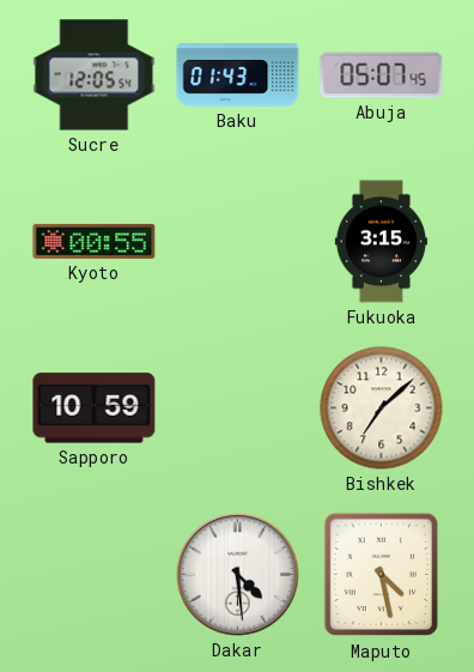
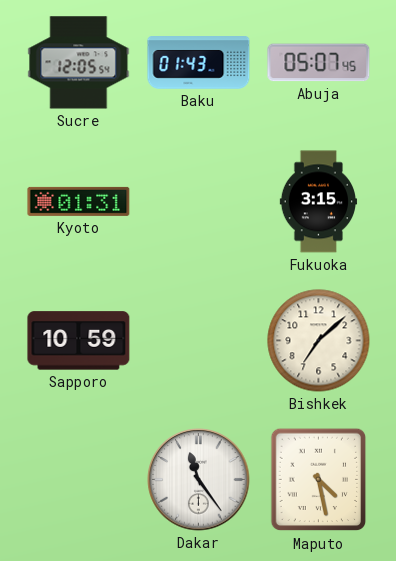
Kyoto: 00:55 -> 01:31
Dakar: 4:29 -> 11:24
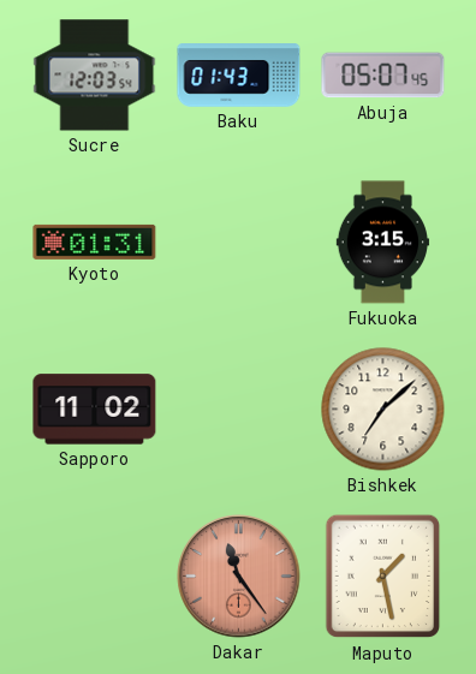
Sucre: 12:05 -> 12:03
Sapporo: 10:59 -> 11:02
Dakar dial: white -> salmon
Maputo: 4:28 -> 1:28
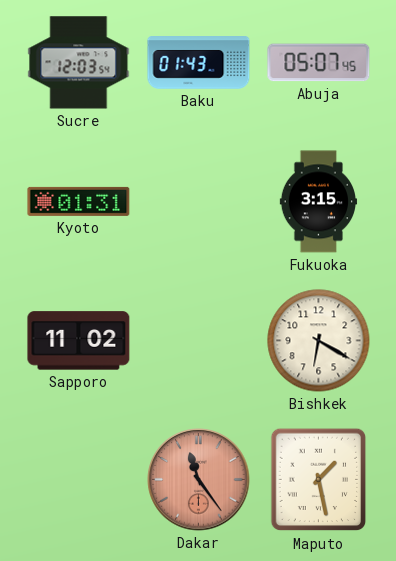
Bishkek: 7:08 -> 6:20
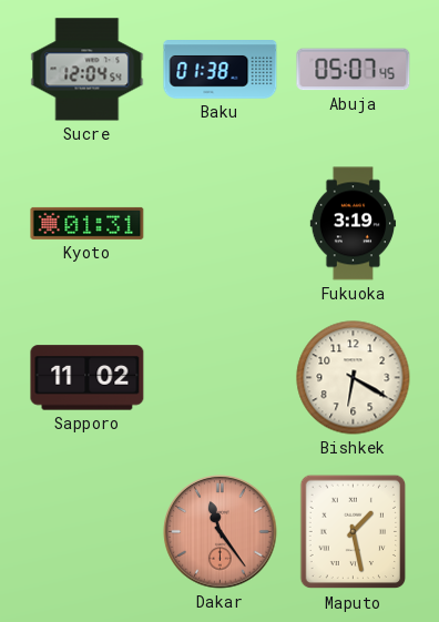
Sucre: 12:03 -> 12:04
Baku: 01:43 -> 01:38
Fukuoka: 3:15 -> 3:19
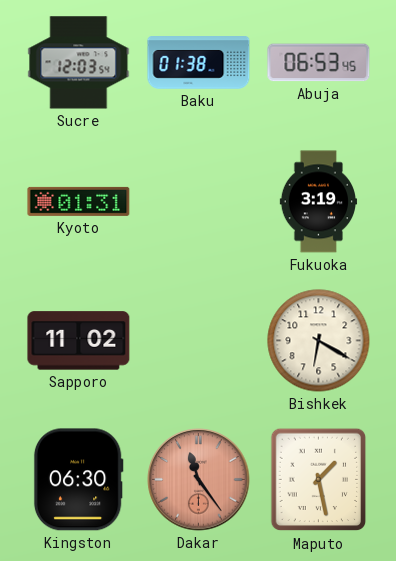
Sucre: 12:04 -> 12:03
Abuja: 05:07 -> 06:53
Kingston: none -> 06:30
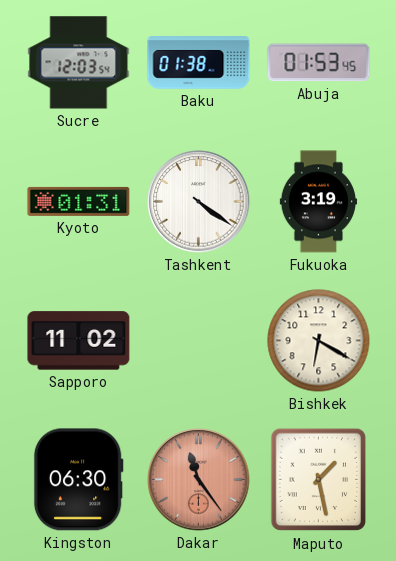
Abuja: 06:53 -> 01:53
Tashkent: none -> 4:21
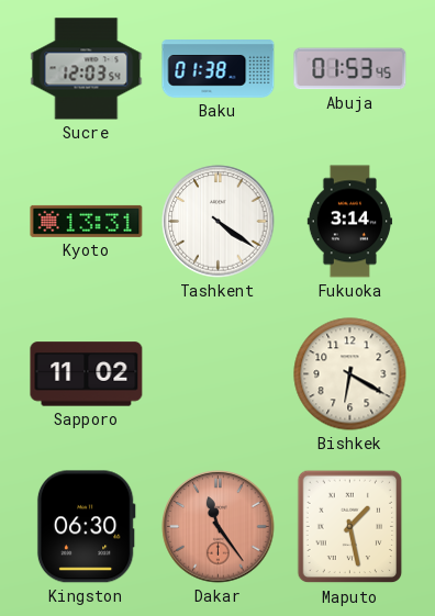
Kyoto: 01:31 -> 13:31
Fukuoka: 3:19 -> 3:14
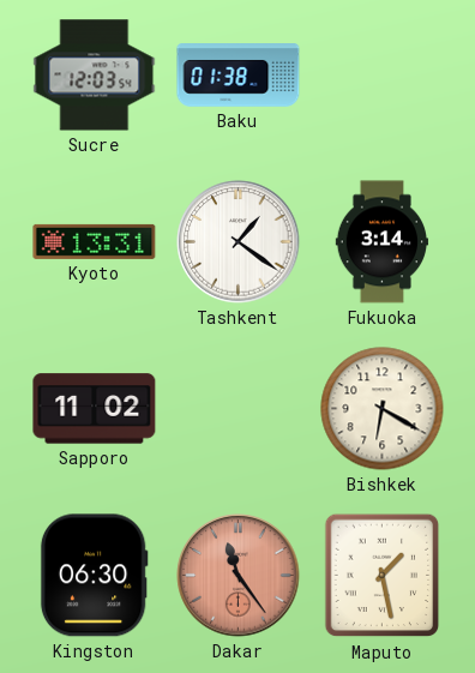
Abuja: 01:53 -> none
Tashkent: 4:21 -> 1:21
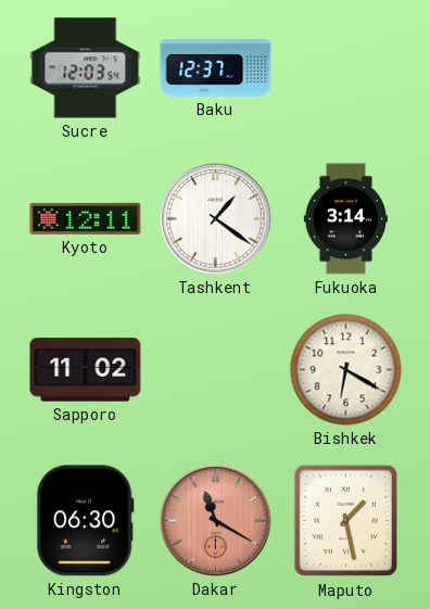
Baku: 01:38 -> 12:37
Kyoto: 13:31 -> 12:11
Dakar: 11:24 -> 11:20
